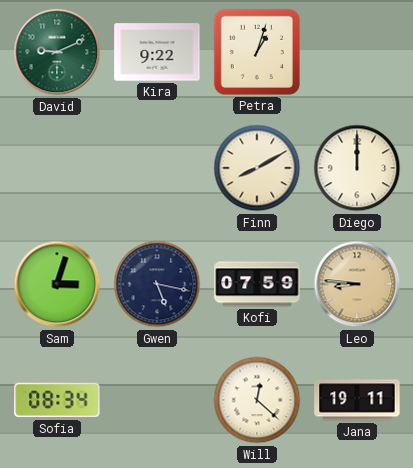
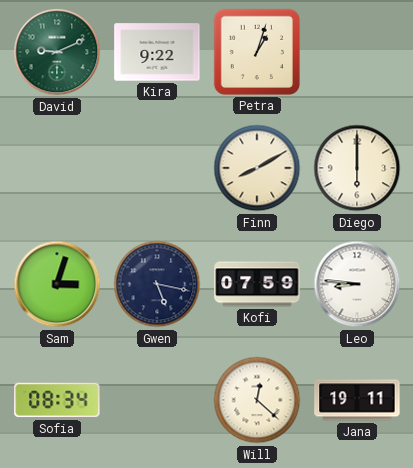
Diego: 12:00 -> 6:00
Leo dial: champagne -> white
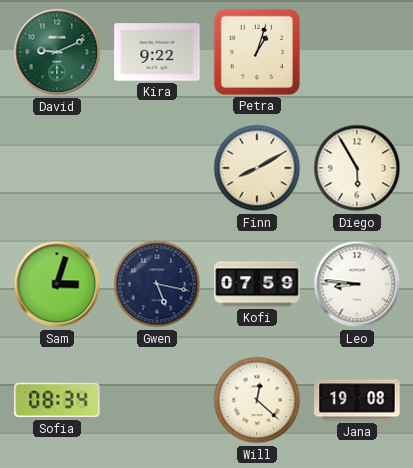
Diego: 6:00 -> 5:55
Jana: 19:11 -> 19:08
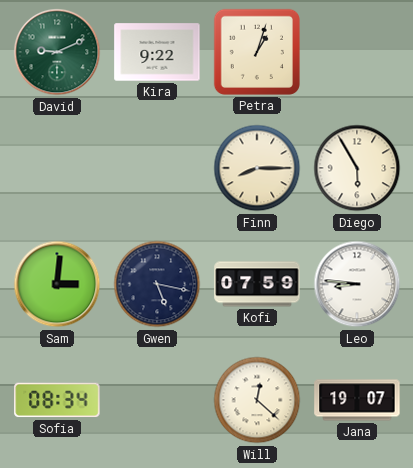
Finn: 8:10 -> 8:15
Sam: 3:03 -> 3:01
Jana: 19:08 -> 19:07
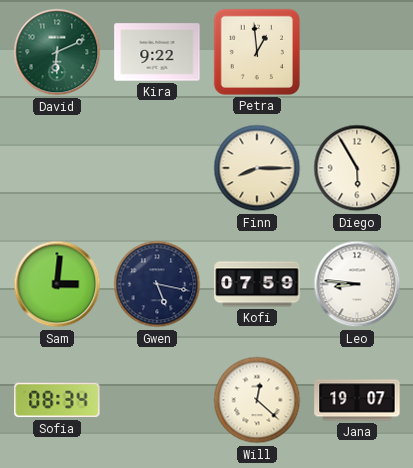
David: 9:11 -> 6:11
Petra: 1:03 -> 12:59
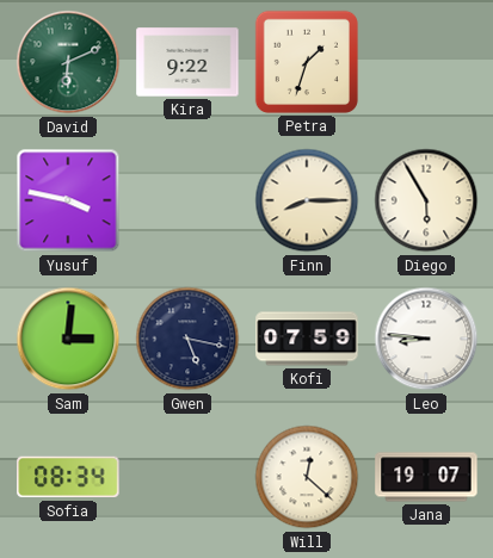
Petra: 12:59 -> 1:33
Yusuf: none -> 3:47
